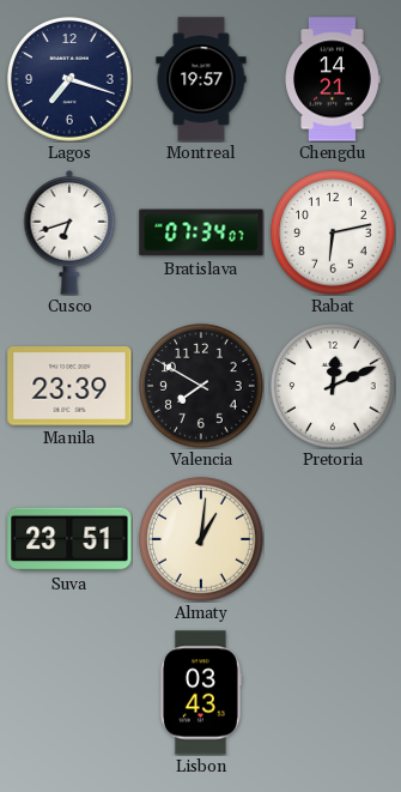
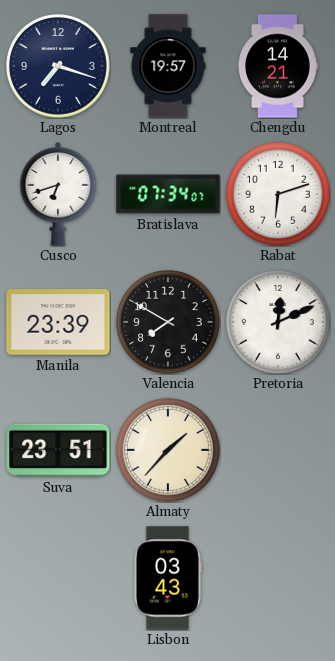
Rabat: 6:13 -> 6:12
Almaty: 1:01 -> 1:37
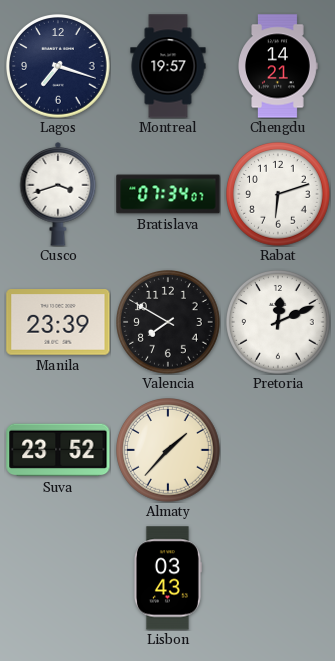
Cusco: 6:42 -> 3:42
Suva: 23:51 -> 23:52
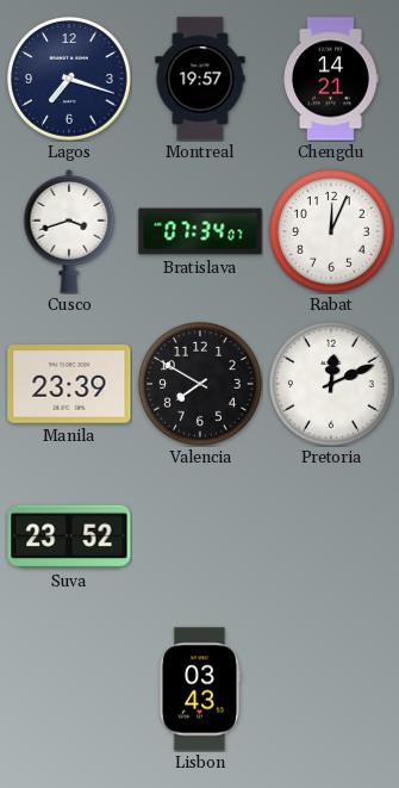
Rabat: 6:12 -> 12:04
Almaty: 1:37 -> none
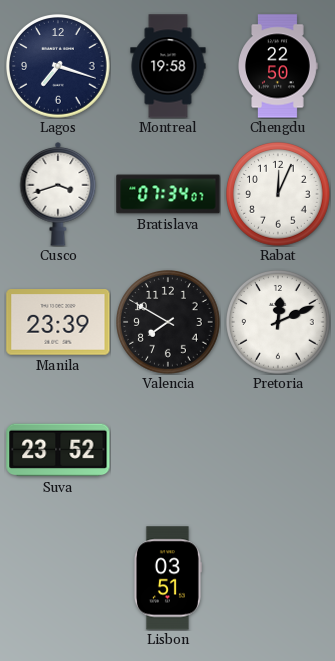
Montreal: 19:57 -> 19:58
Chengdu: 14:21 -> 22:50
Lisbon: 03:43 -> 03:51
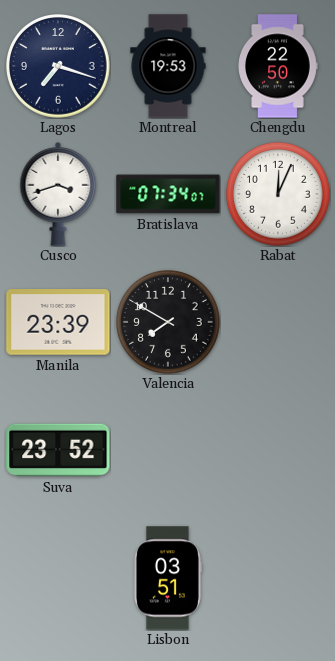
Montreal: 19:58 -> 19:53
Pretoria: 12:11 -> none
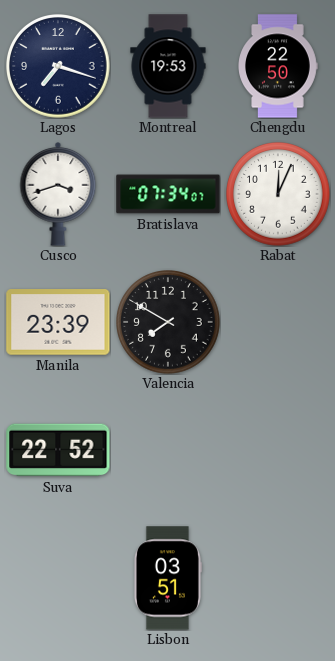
Suva: 23:52 -> 22:52
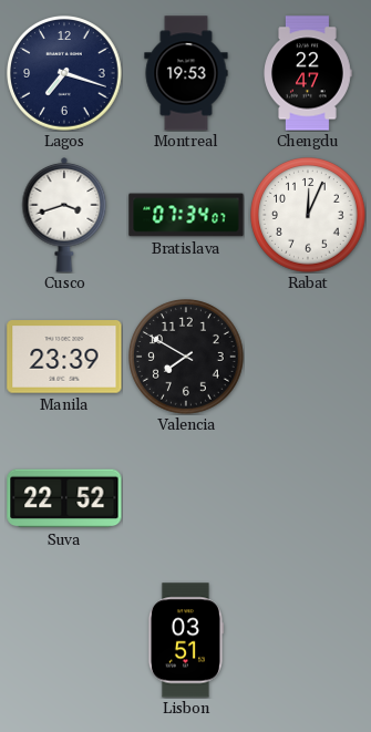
Chengdu: 22:50 -> 22:47
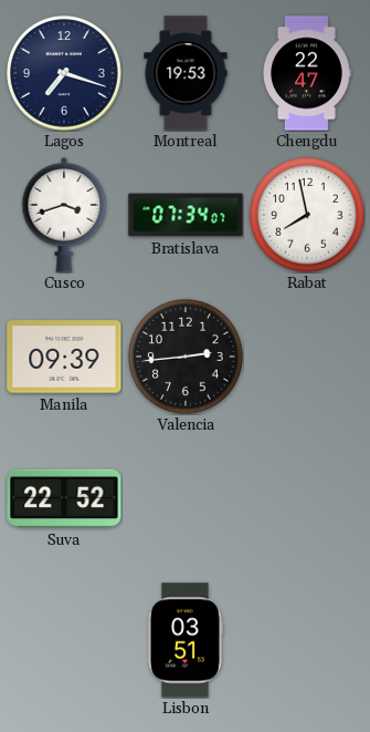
Rabat: 12:04 -> 7:58
Manila: 23:39 -> 09:39
Valencia: 7:50 -> 2:44
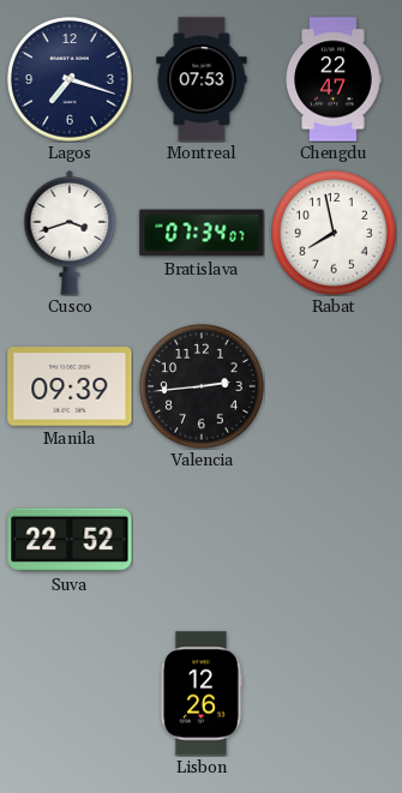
Montreal: 19:53 -> 07:53
Lisbon: 03:51 -> 12:26
